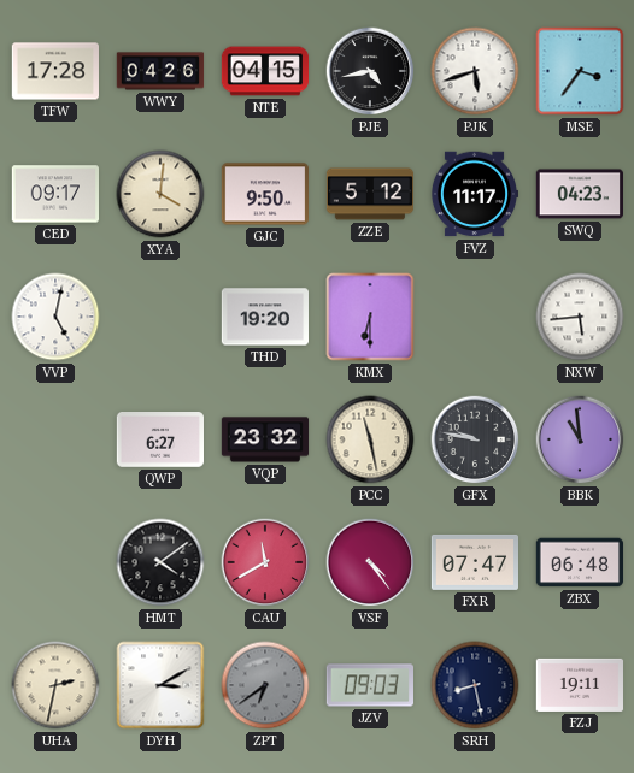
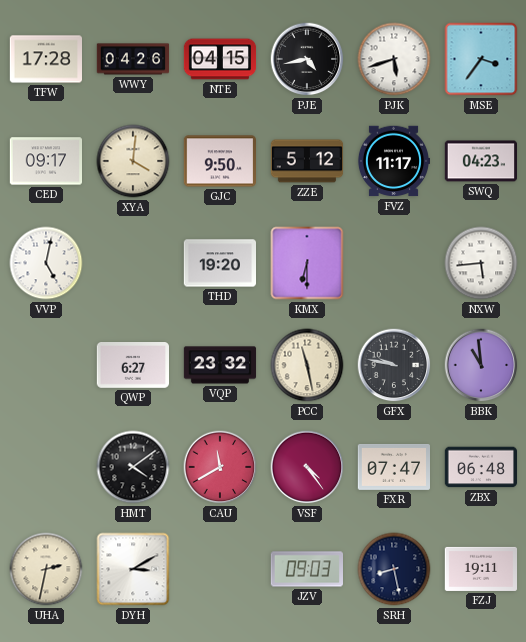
ZPT: 6:39 -> none
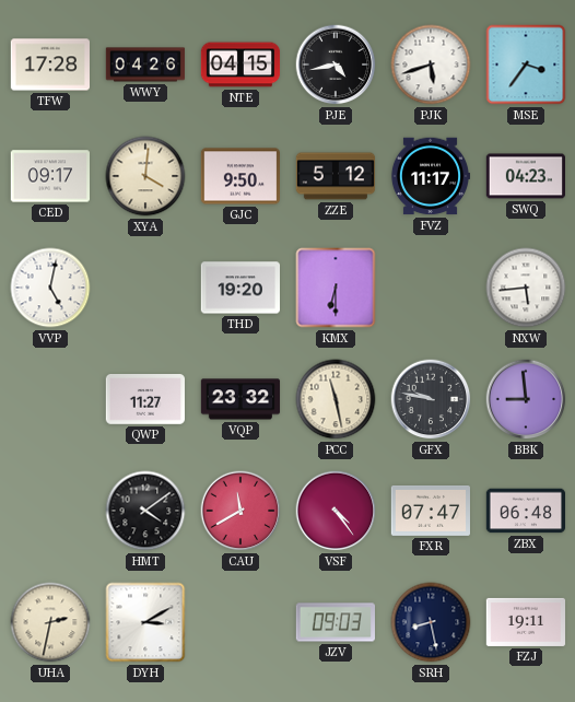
QWP: 6:27 -> 11:27
BBK: 10:59 -> 8:59
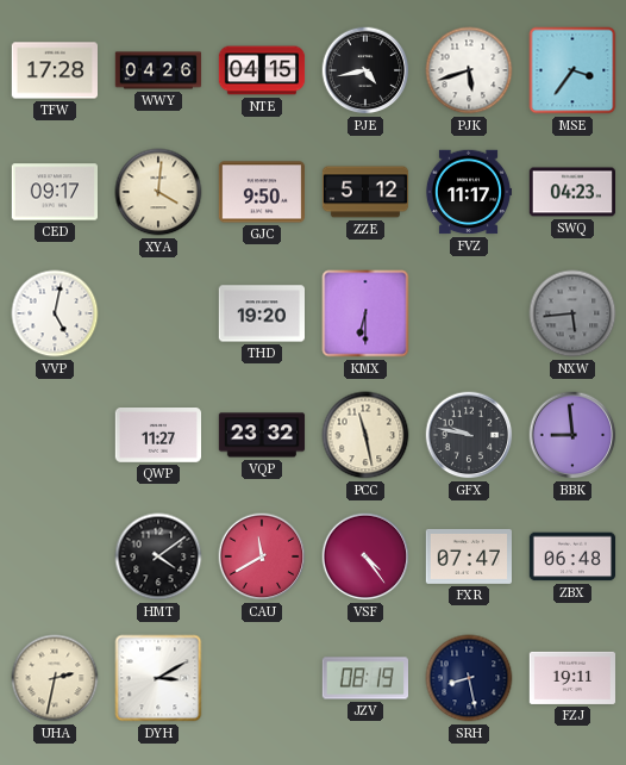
NXW dial: white -> grey
JZV: 09:03 -> 08:19
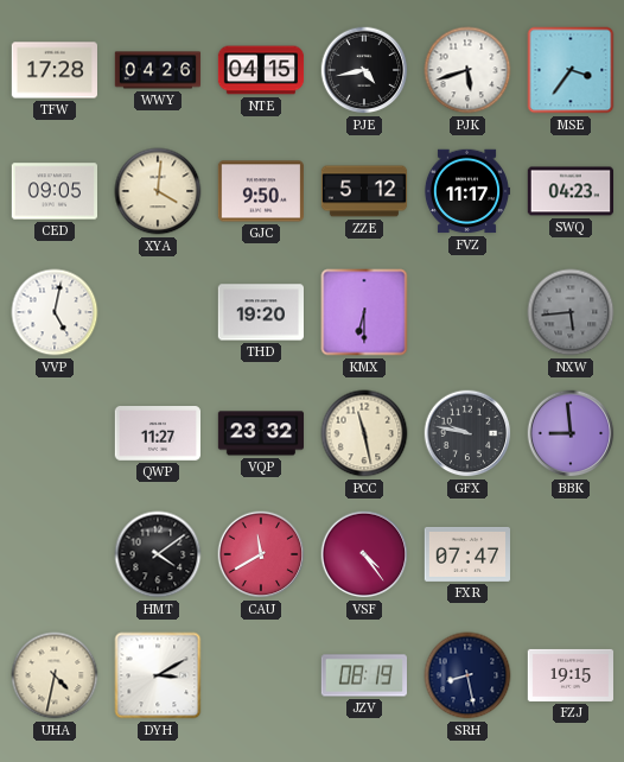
CED: 09:17 -> 09:05
ZBX: 06:48 -> none
UHA: 2:32 -> 4:32
FZJ: 19:11 -> 19:15
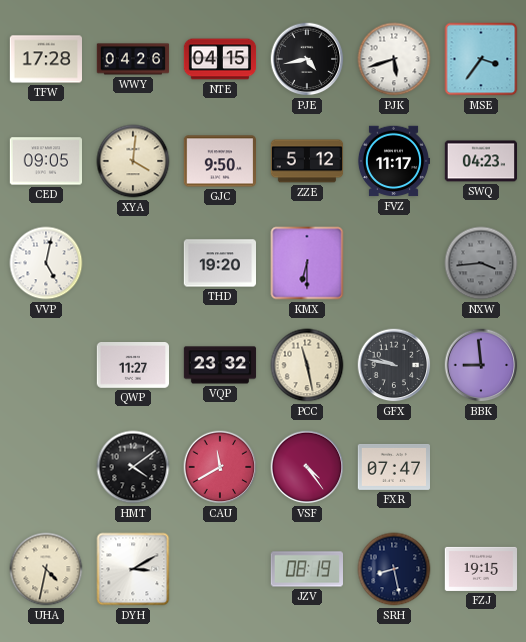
NXW: 5:44 -> 3:44
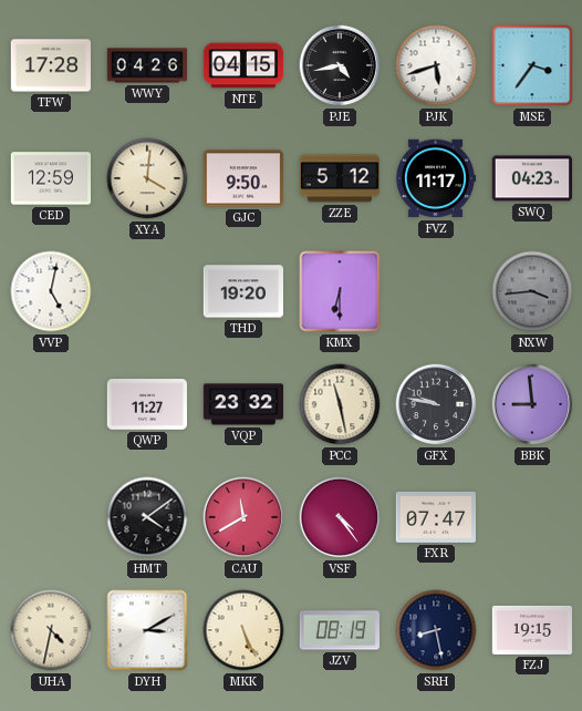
CED: 09:05 -> 12:59
MKK: none -> 5:26
